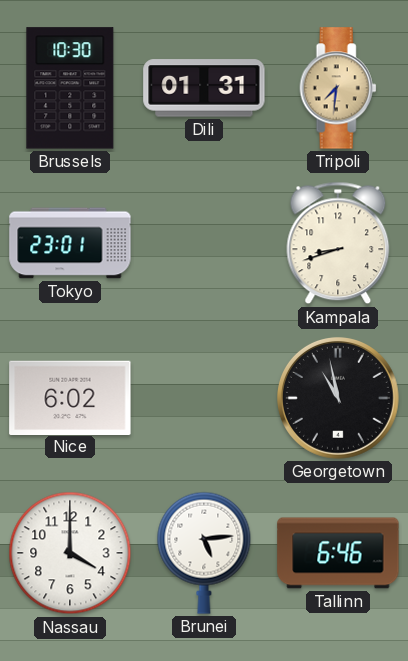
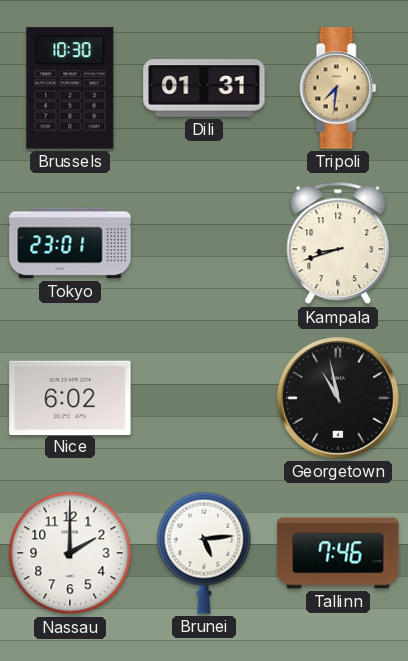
Nassau: 4:00 -> 2:00
Tallinn: 6:46 -> 7:46
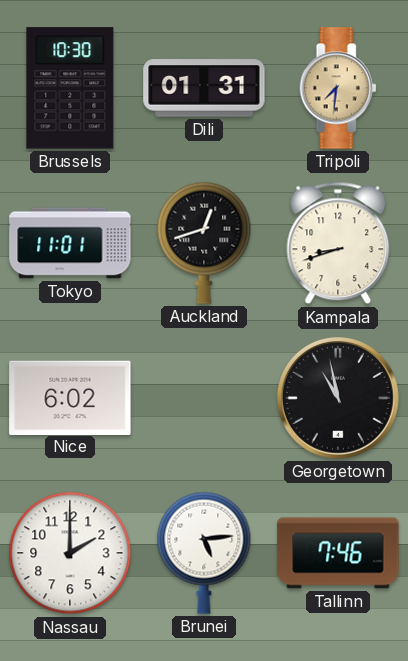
Tokyo: 23:01 -> 11:01
Auckland: none -> 12:42
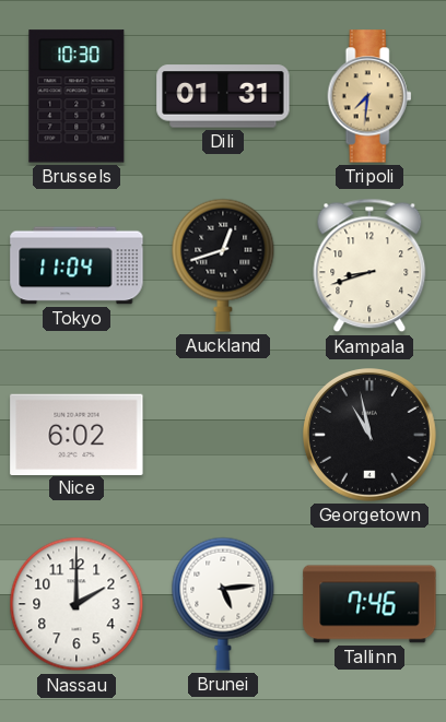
Tokyo: 11:01 -> 11:04
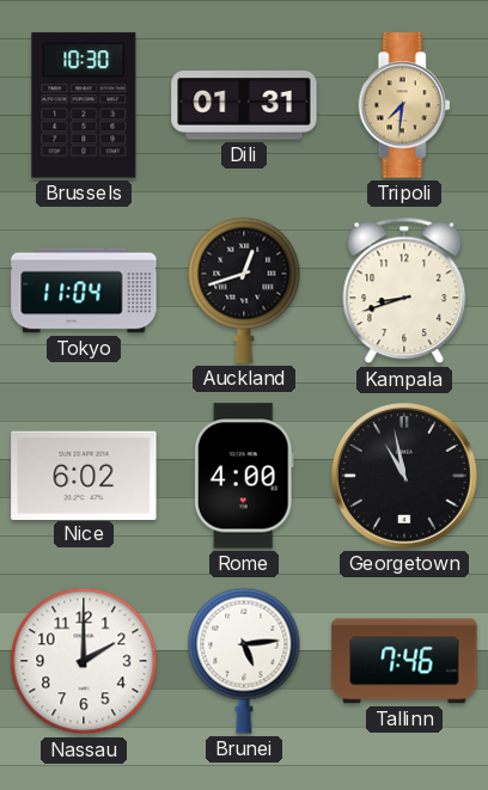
Rome: none -> 4:00
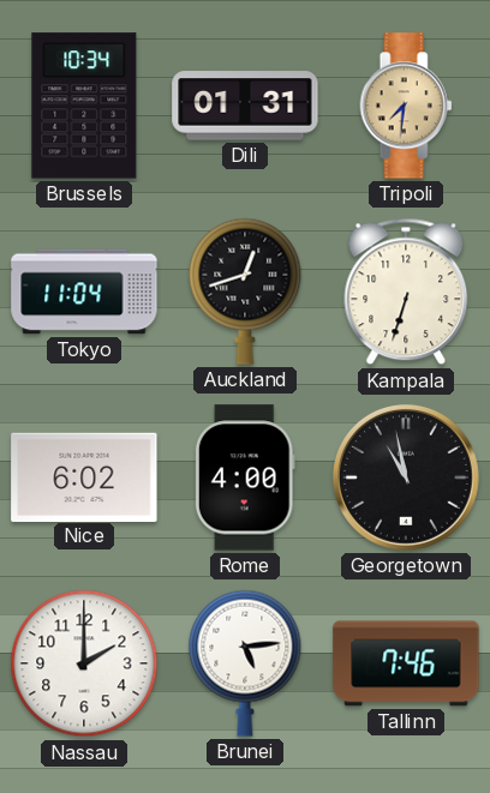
Brussels: 10:30 -> 10:34
Kampala: 8:42 -> 6:33
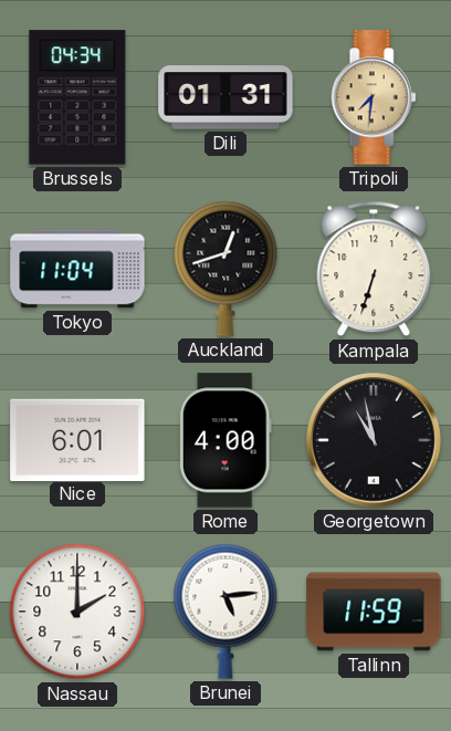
Brussels: 10:34 -> 04:34
Nice: 6:02 -> 6:01
Tallinn: 7:46 -> 11:59
